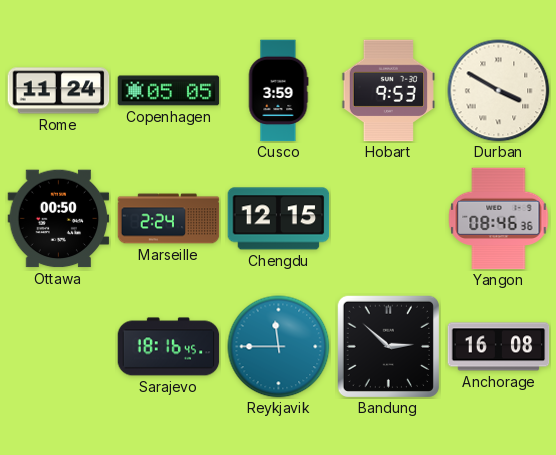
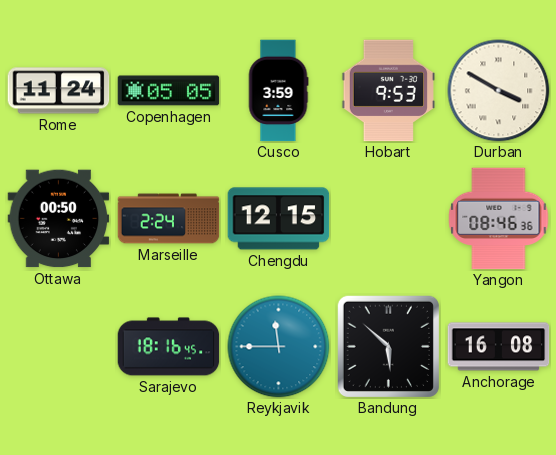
Bandung: 2:52 -> 5:52
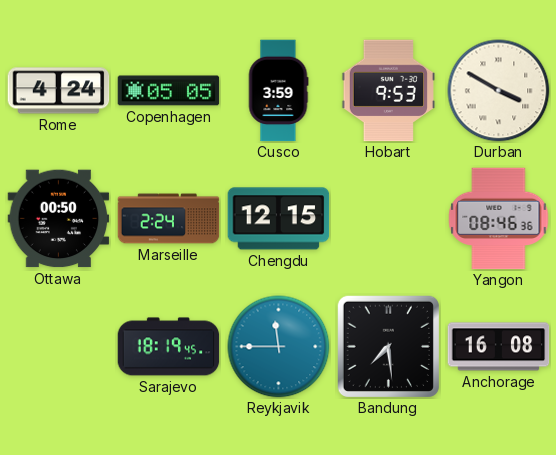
Rome: 11:24 -> 4:24
Sarajevo: 18:16 -> 18:19
Bandung: 5:52 -> 7:29
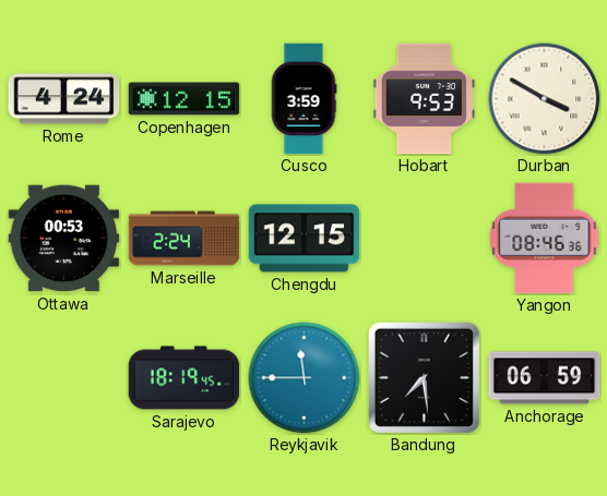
Copenhagen: 05:05 -> 12:15
Ottawa: 00:50 -> 00:53
Anchorage: 16:08 -> 06:59
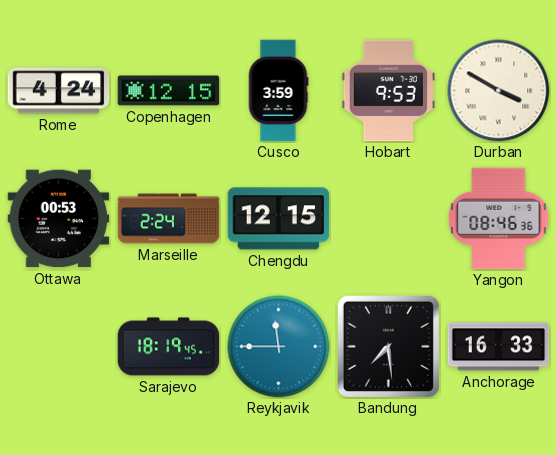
Anchorage: 06:59 -> 16:33
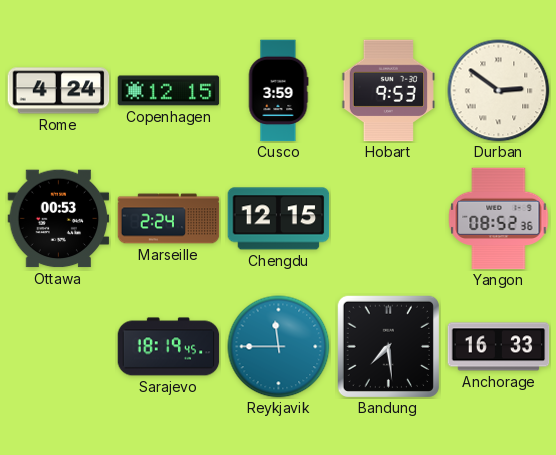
Durban: 3:50 -> 2:51
Yangon: 08:46 -> 08:52
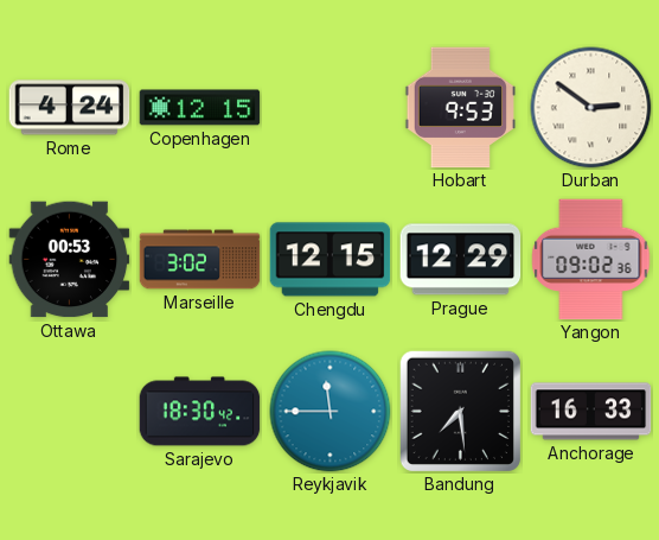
Cusco: 3:59 -> none
Marseille: 2:24 -> 3:02
Prague: none -> 12:29
Yangon: 08:52 -> 09:02
Sarajevo: 18:19 -> 18:30
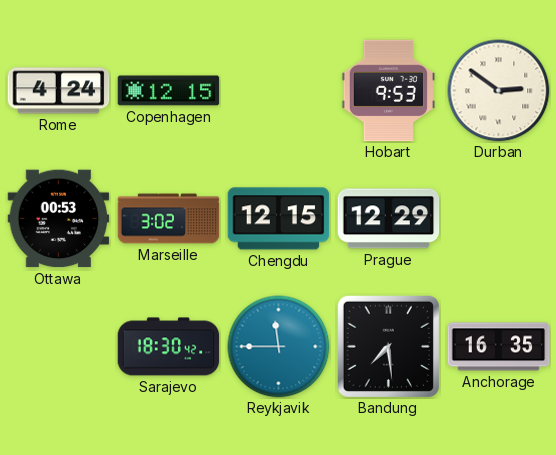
Yangon: 09:02 -> none
Anchorage: 16:33 -> 16:35
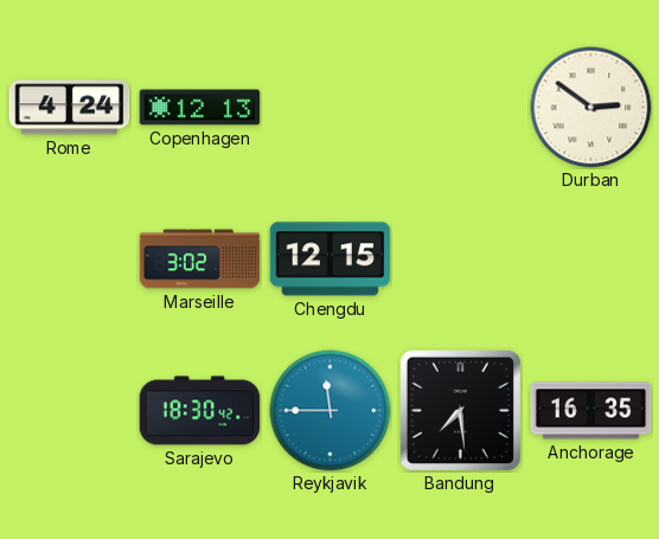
Copenhagen: 12:15 -> 12:13
Hobart: 9:53 -> none
Ottawa: 00:53 -> none
Prague: 12:29 -> none
